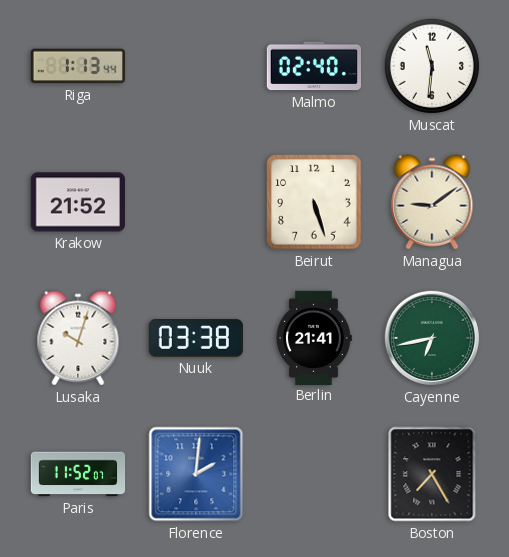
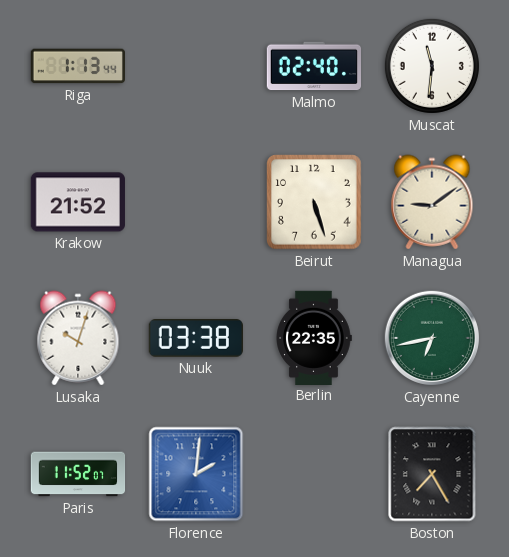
Berlin: 21:41 -> 22:35
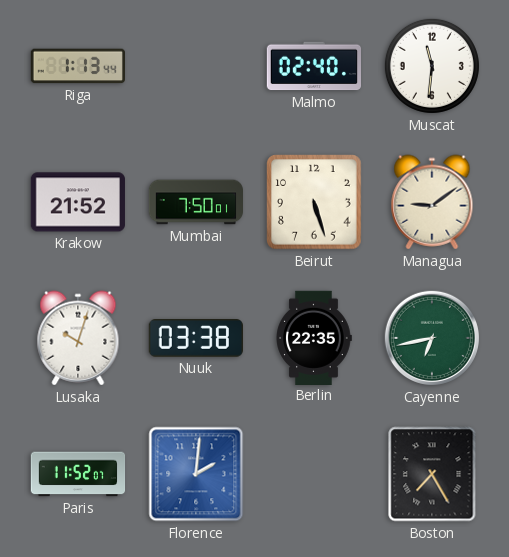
Mumbai: none -> 7:50
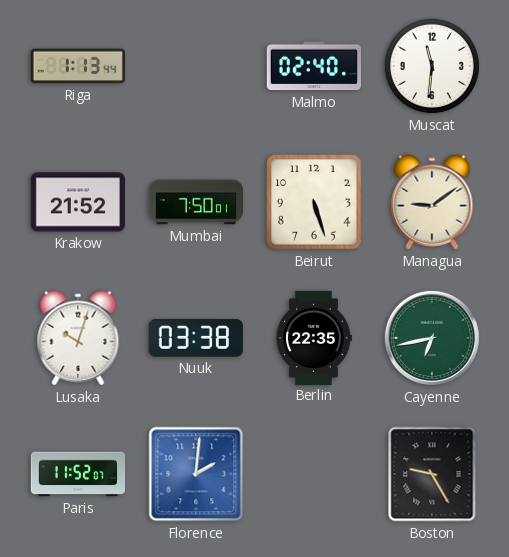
Boston: 7:25 -> 9:25
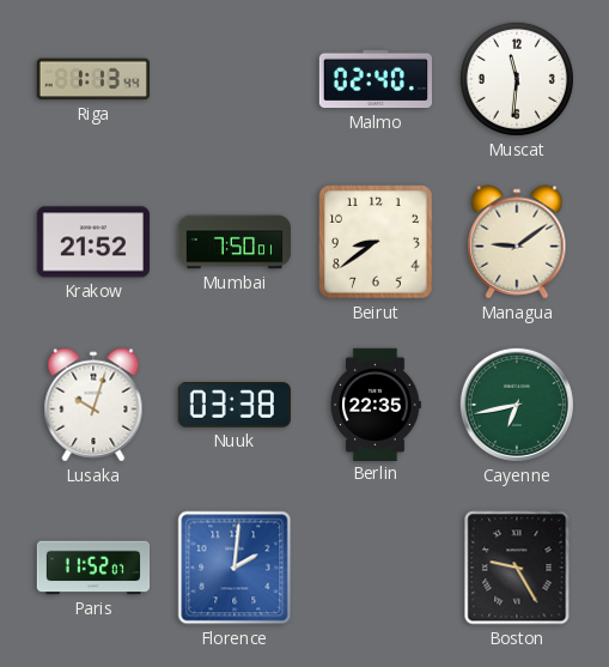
Beirut: 5:27 -> 8:39
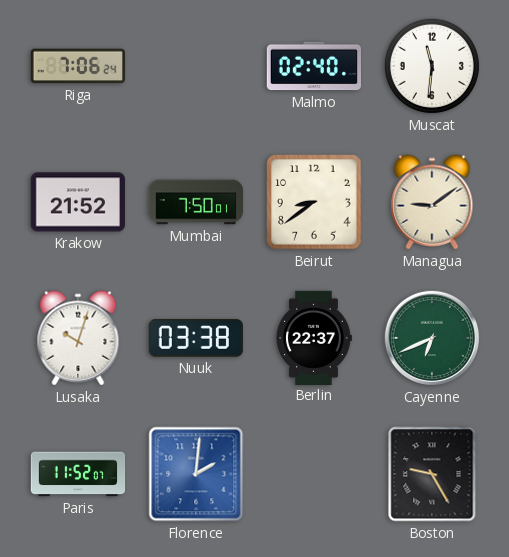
Riga: 1:13 -> 7:06
Berlin: 22:35 -> 22:37
Cayenne: 6:43 -> 6:41
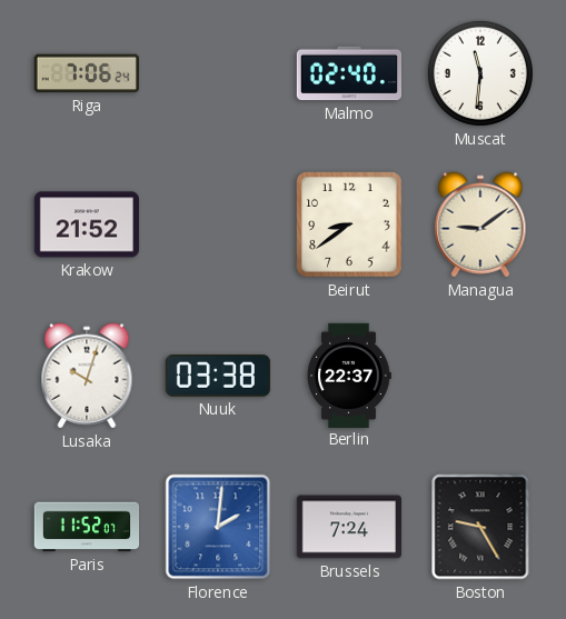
Mumbai: 7:50 -> none
Cayenne: 6:41 -> none
Brussels: none -> 7:24
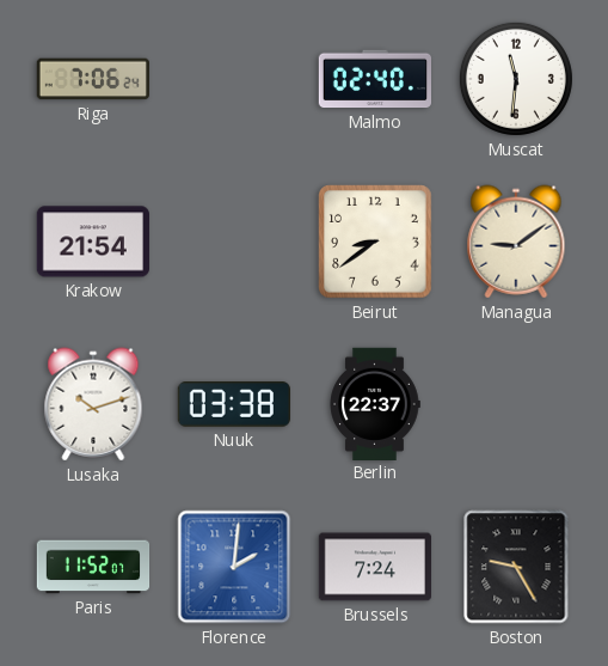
Krakow: 21:52 -> 21:54
Lusaka: 10:03 -> 10:12
